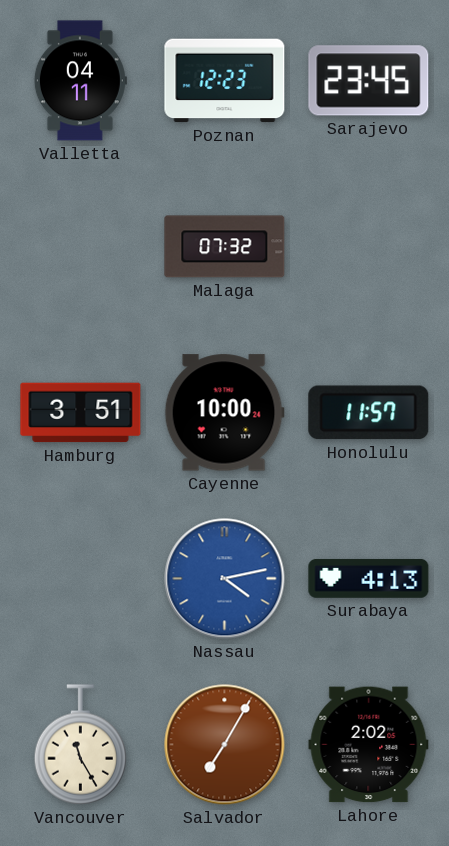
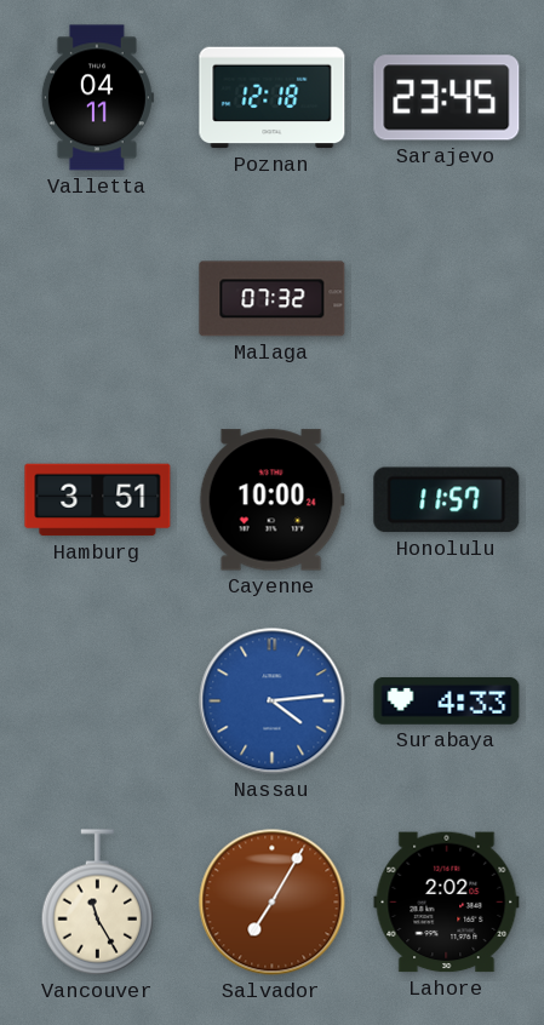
Poznan: 12:23 -> 12:18
Nassau: 4:13 -> 4:14
Surabaya: 4:13 -> 4:33
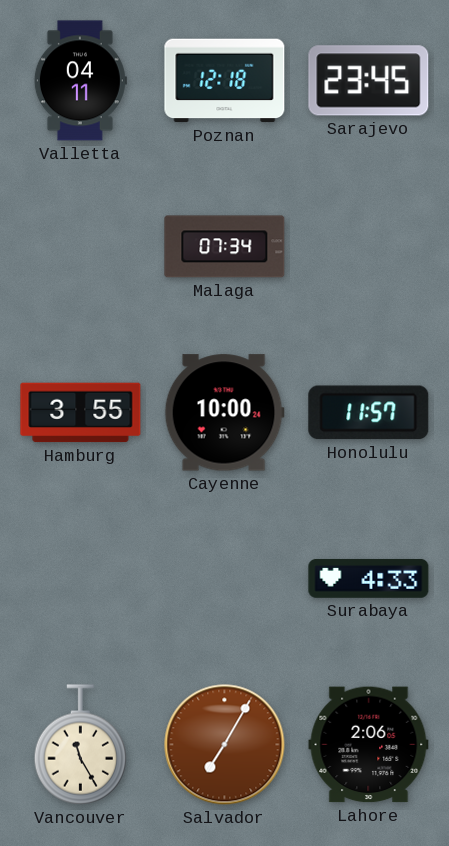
Malaga: 07:32 -> 07:34
Hamburg: 3:51 -> 3:55
Nassau: 4:14 -> none
Lahore: 2:02 -> 2:06
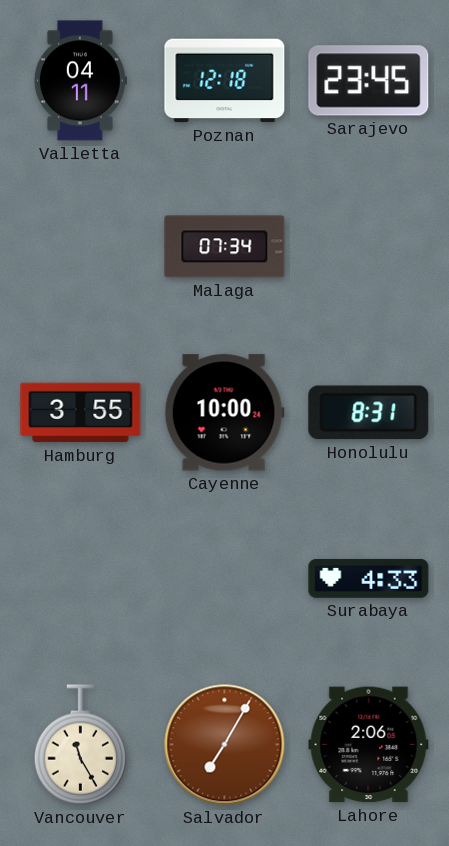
Honolulu: 11:57 -> 8:31
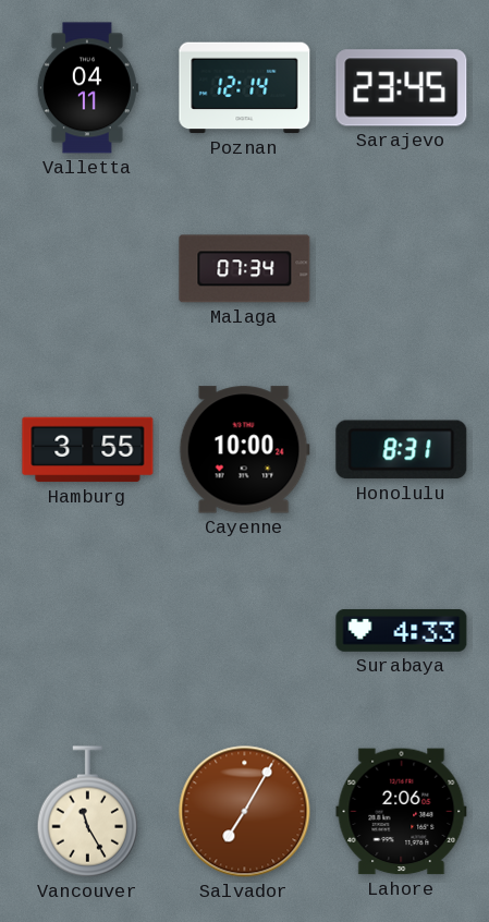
Poznan: 12:18 -> 12:14
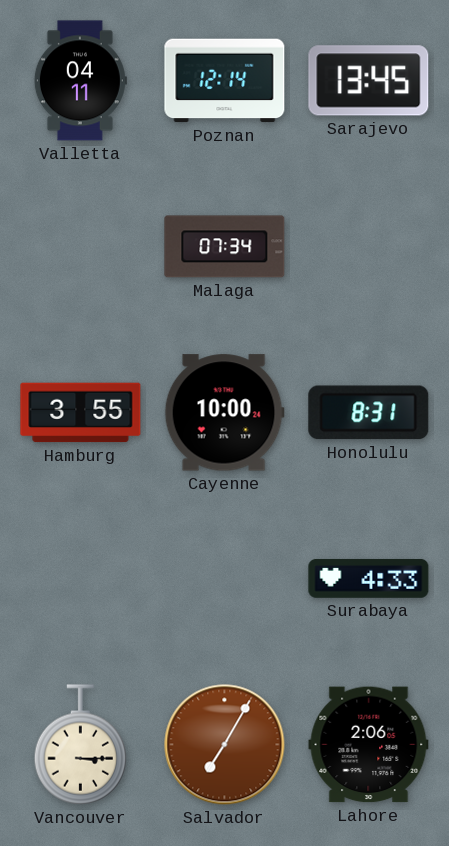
Sarajevo: 23:45 -> 13:45
Vancouver: 11:25 -> 3:15
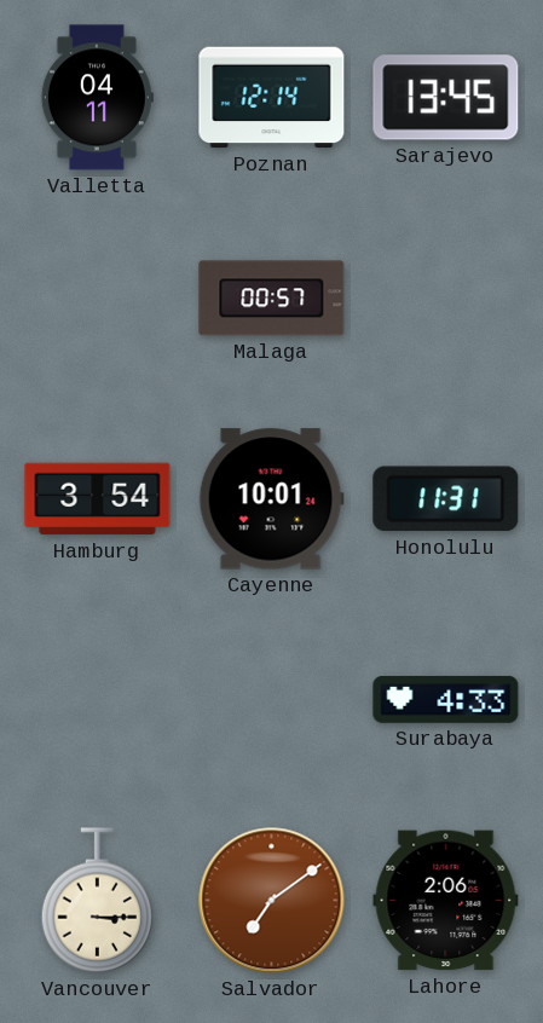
Malaga: 07:34 -> 00:57
Hamburg: 3:55 -> 3:54
Cayenne: 10:00 -> 10:01
Honolulu: 8:31 -> 11:31
Salvador: 7:05 -> 7:09
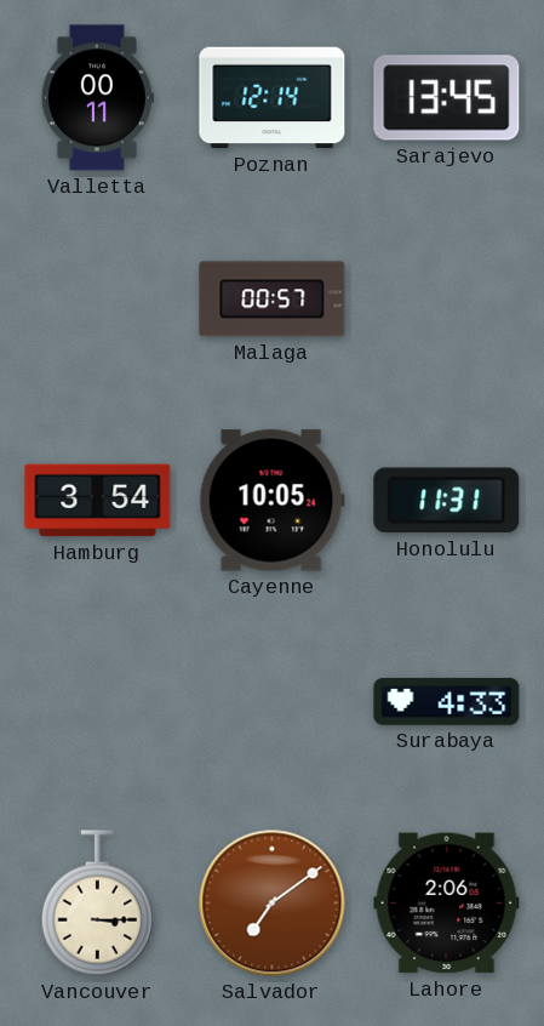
Valletta: 04:11 -> 00:11
Cayenne: 10:01 -> 10:05
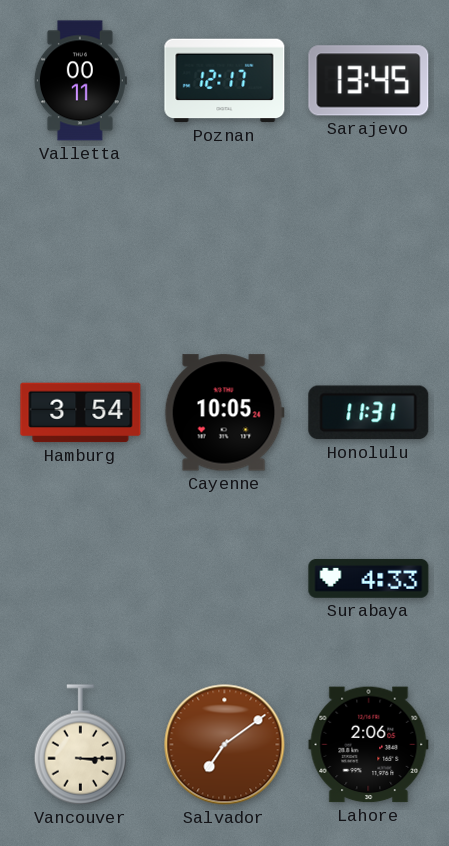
Poznan: 12:14 -> 12:17
Malaga: 00:57 -> none
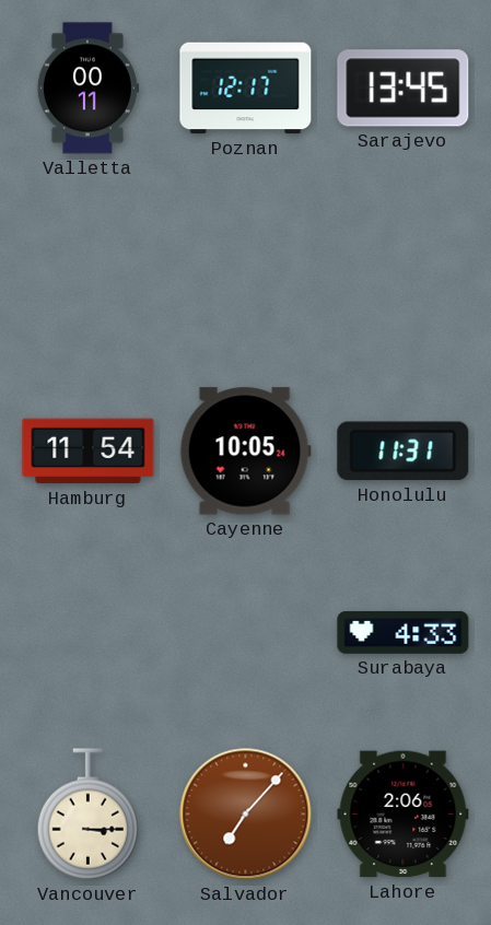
Hamburg: 3:54 -> 11:54
Salvador: 7:09 -> 7:07
